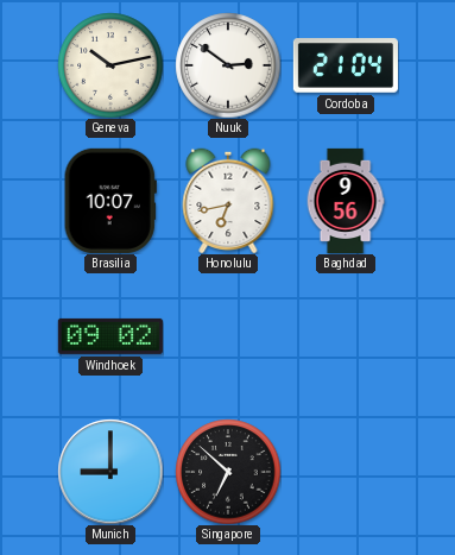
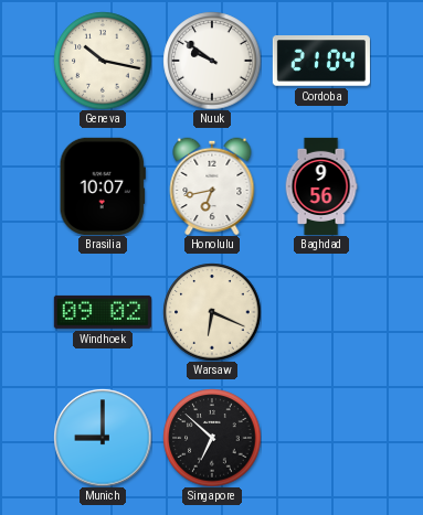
Geneva: 10:13 -> 10:17
Nuuk: 2:51 -> 9:51
Warsaw: none -> 6:19
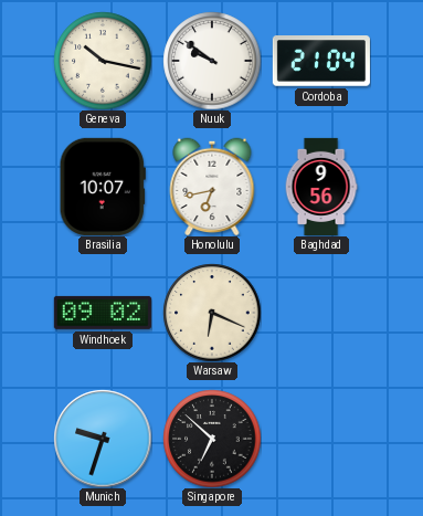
Munich: 9:00 -> 9:33
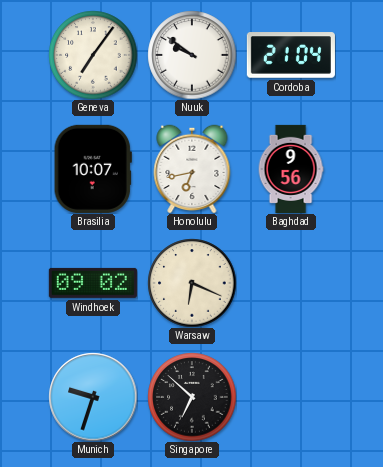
Geneva: 10:17 -> 7:06
